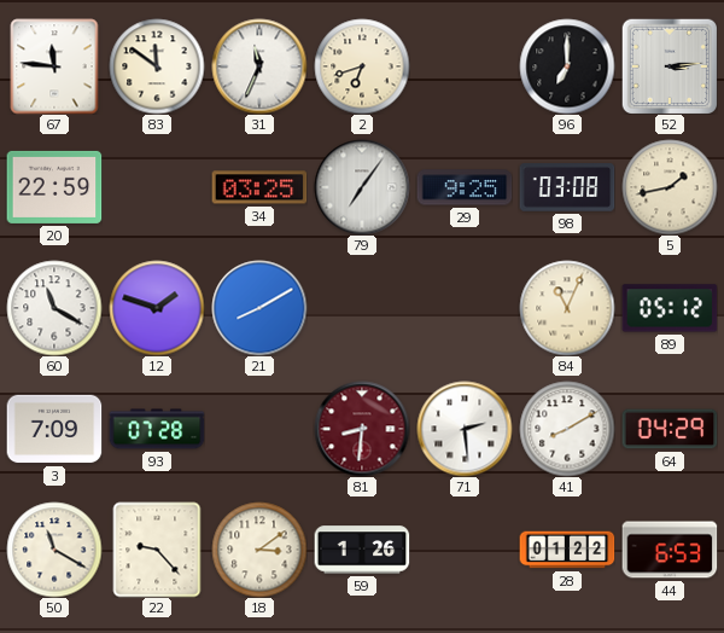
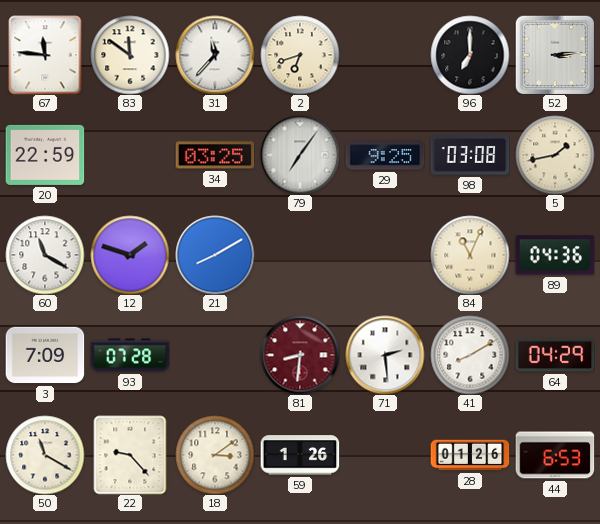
31: 11:34 -> 11:37
89: 05:12 -> 04:36
28: 01:22 -> 01:26
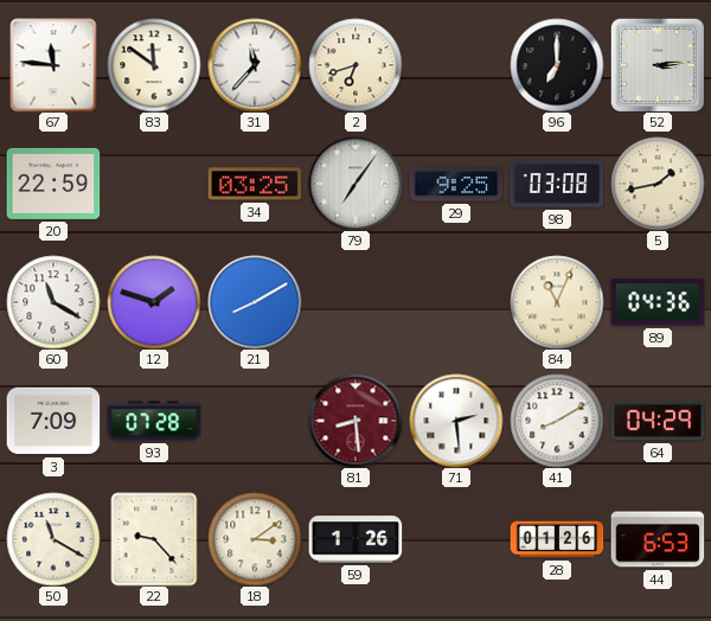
81: 8:31 -> 8:29
